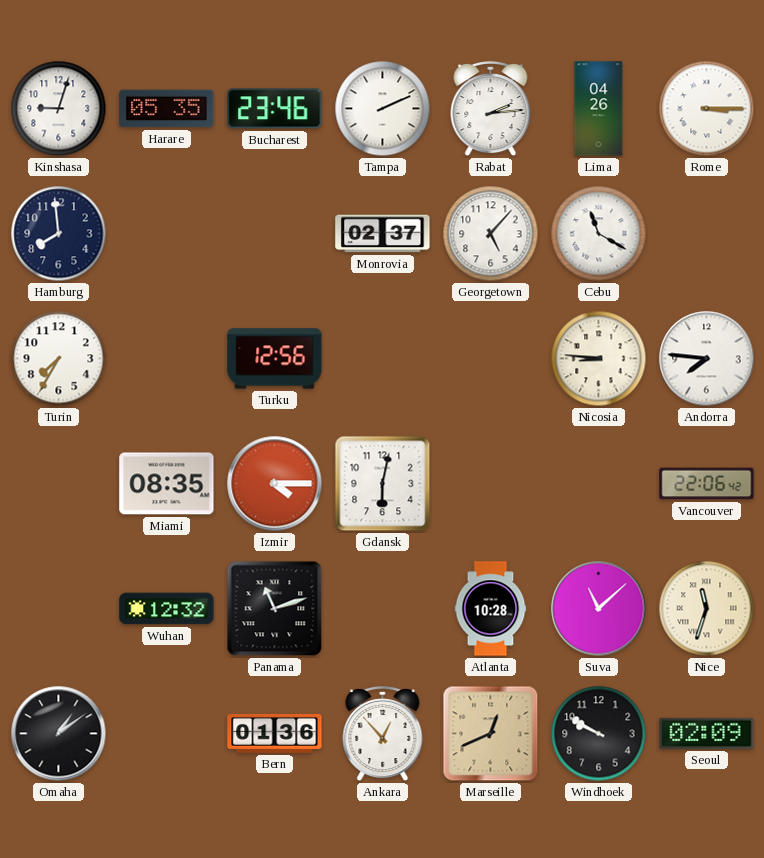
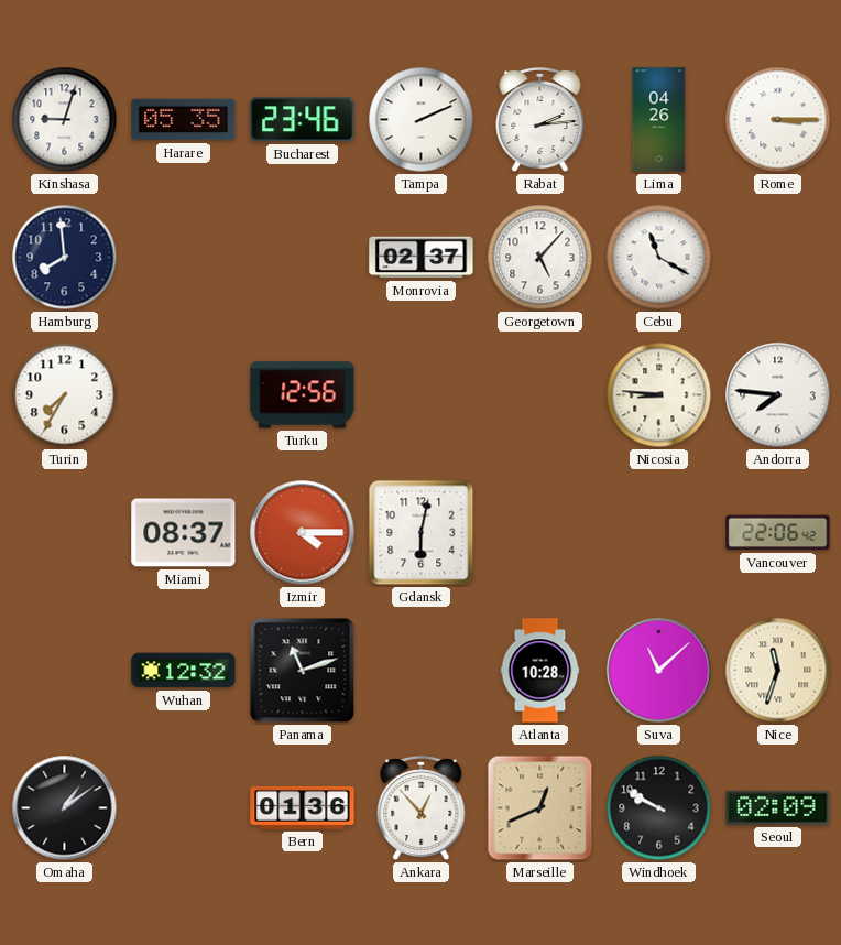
Miami: 08:35 -> 08:37
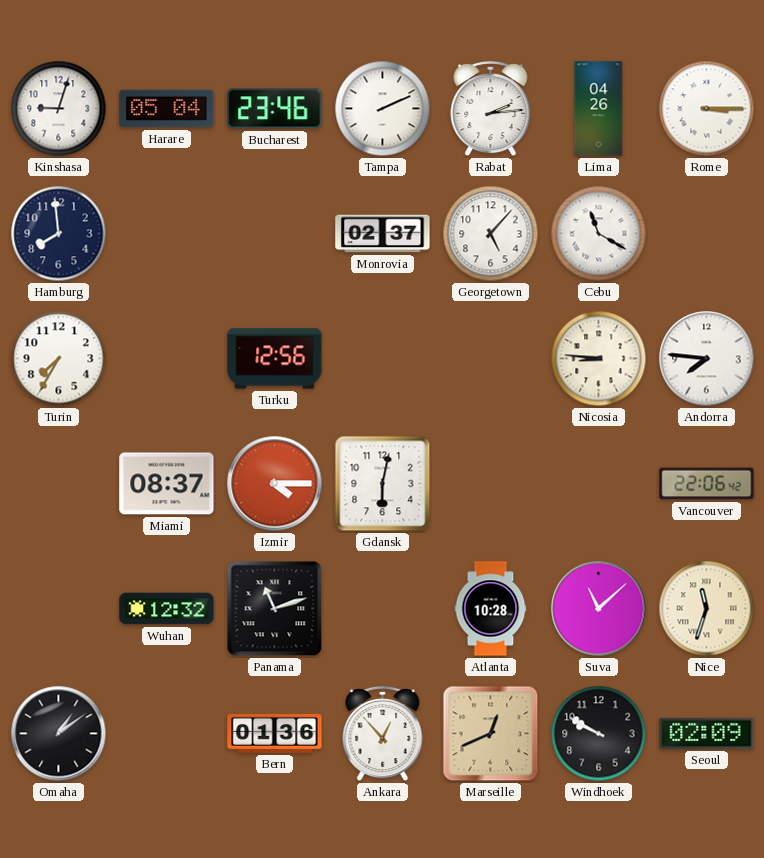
Harare: 05:35 -> 05:04
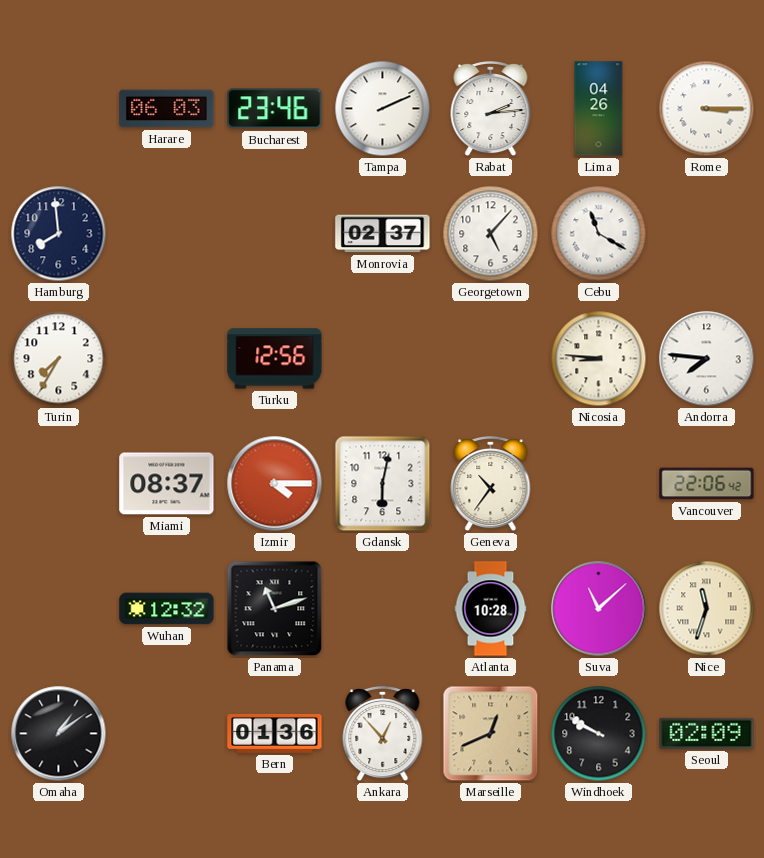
Kinshasa: 9:03 -> none
Harare: 05:04 -> 06:03
Geneva: none -> 10:36
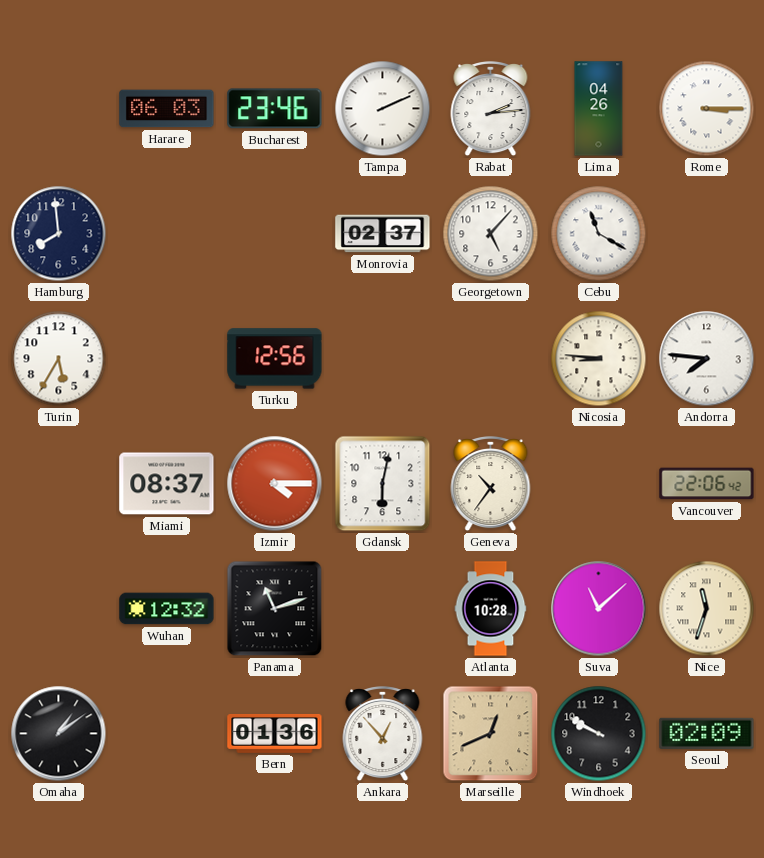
Turin: 7:35 -> 5:35
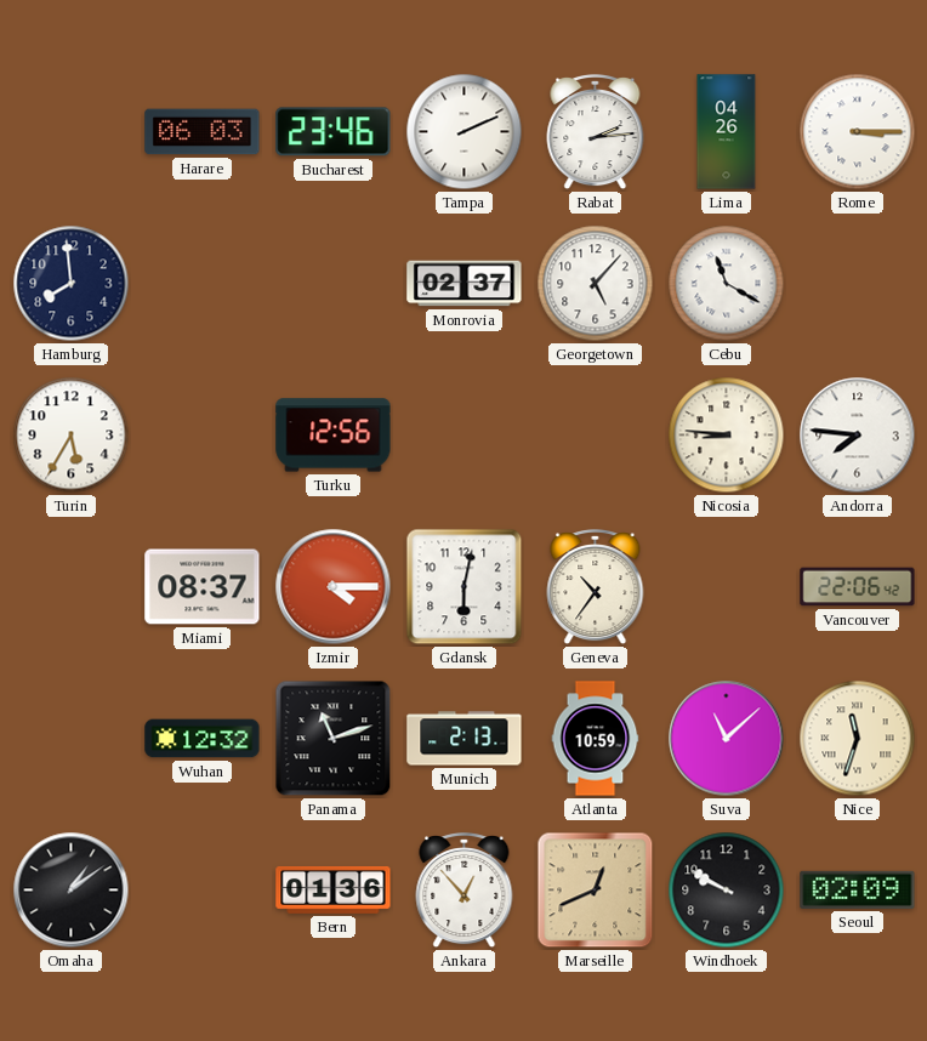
Munich: none -> 2:13
Atlanta: 10:28 -> 10:59
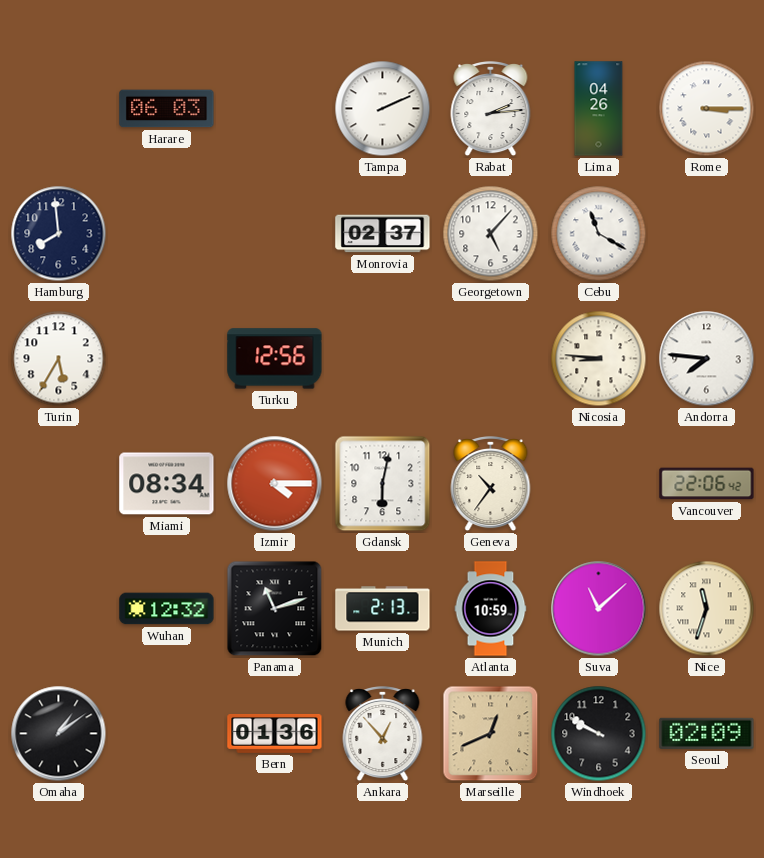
Bucharest: 23:46 -> none
Miami: 08:37 -> 08:34
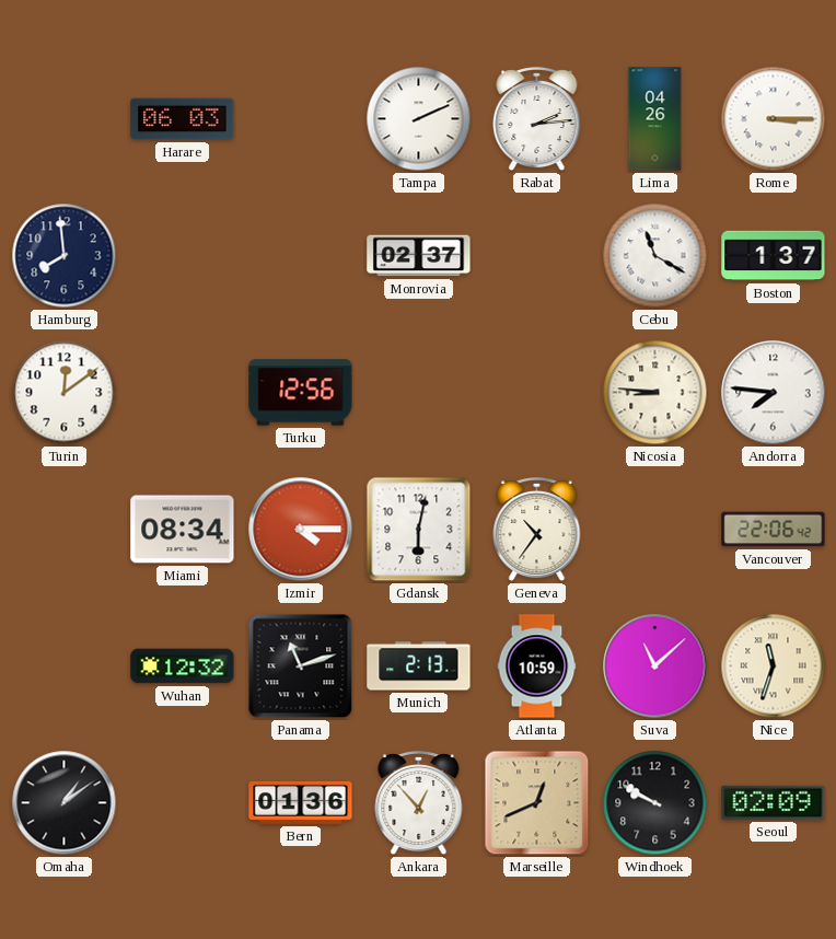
Georgetown: 5:07 -> none
Boston: none -> 1:37
Turin: 5:35 -> 12:09
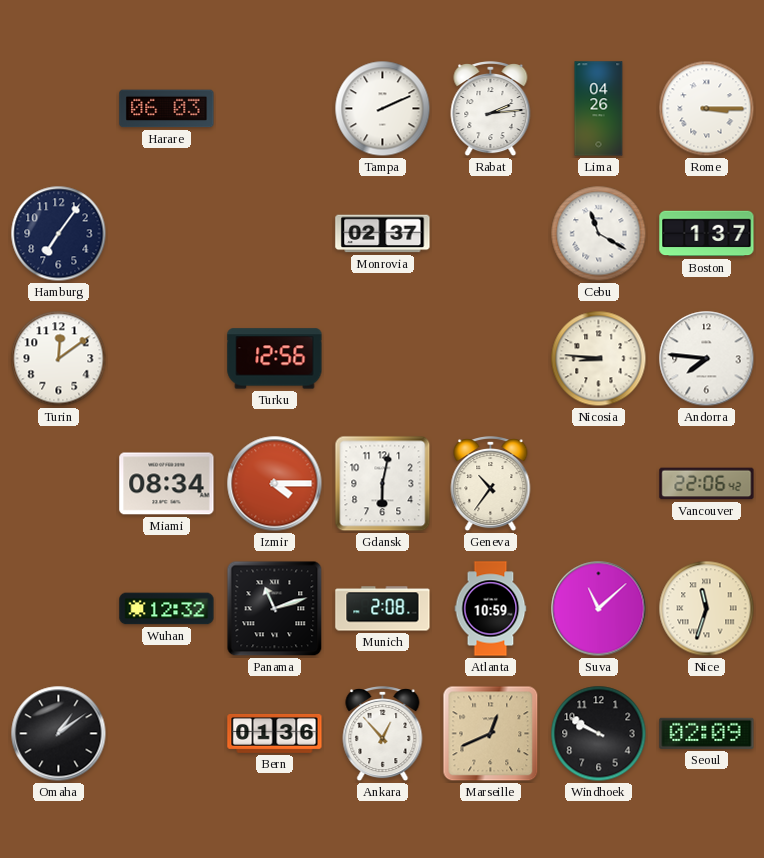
Hamburg: 7:59 -> 7:06
Munich: 2:13 -> 2:08
